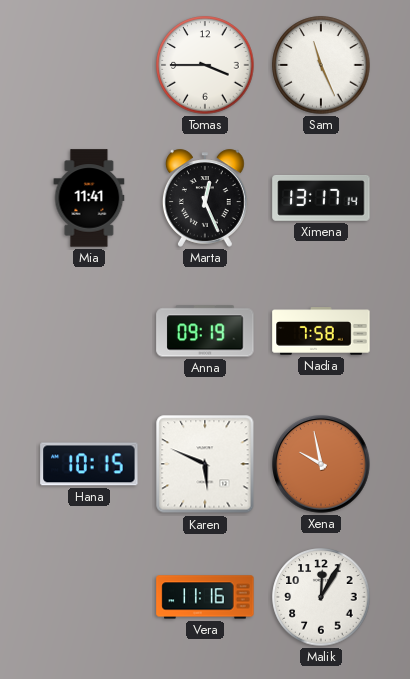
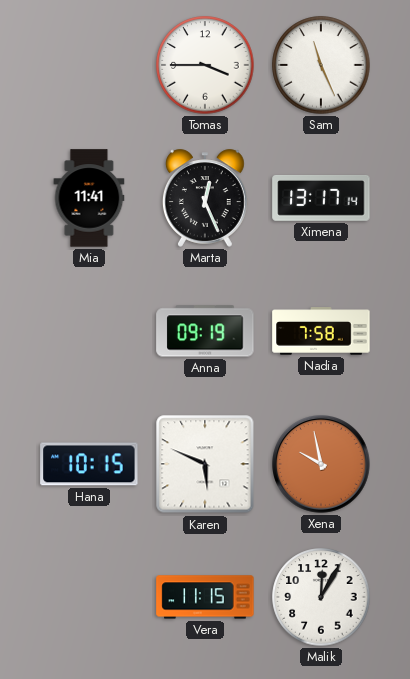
Vera: 11:16 -> 11:15
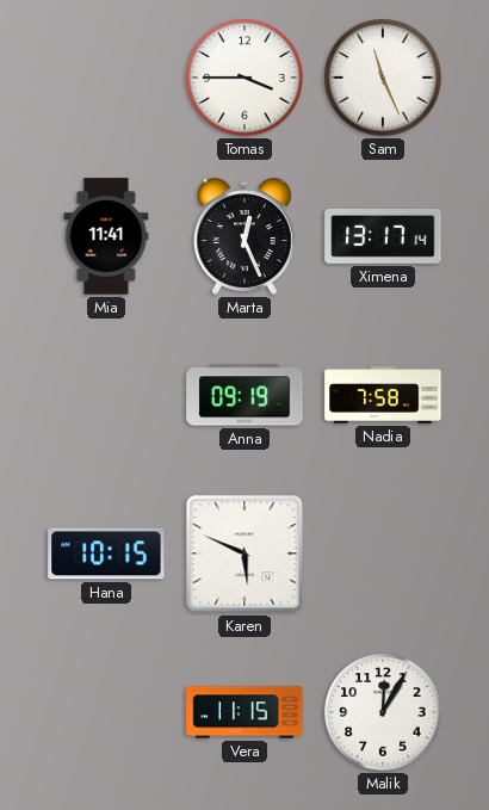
Xena: 9:58 -> none
